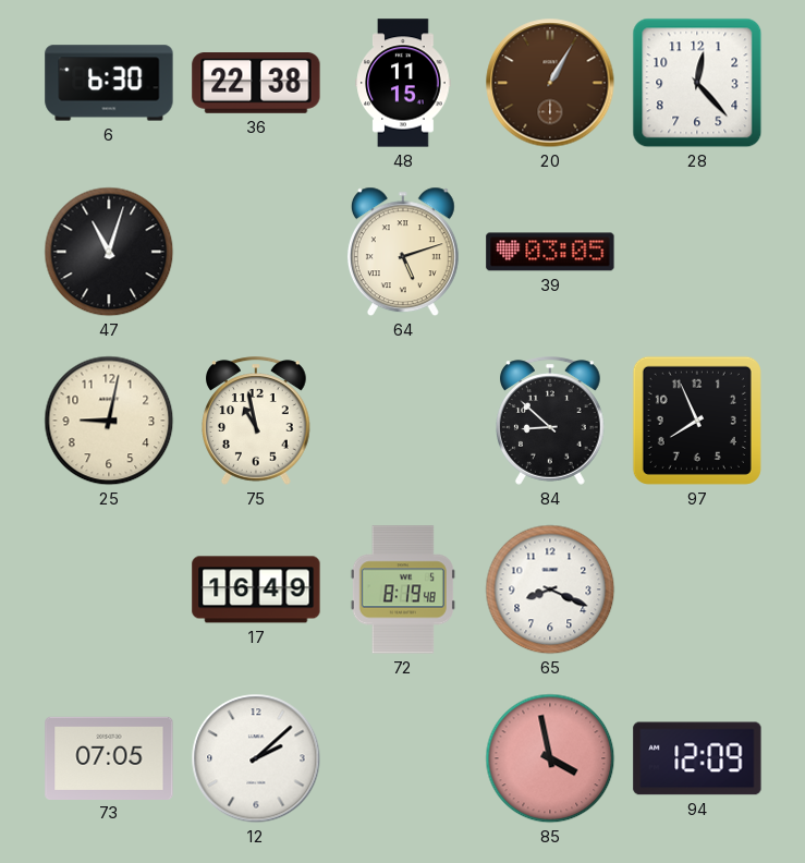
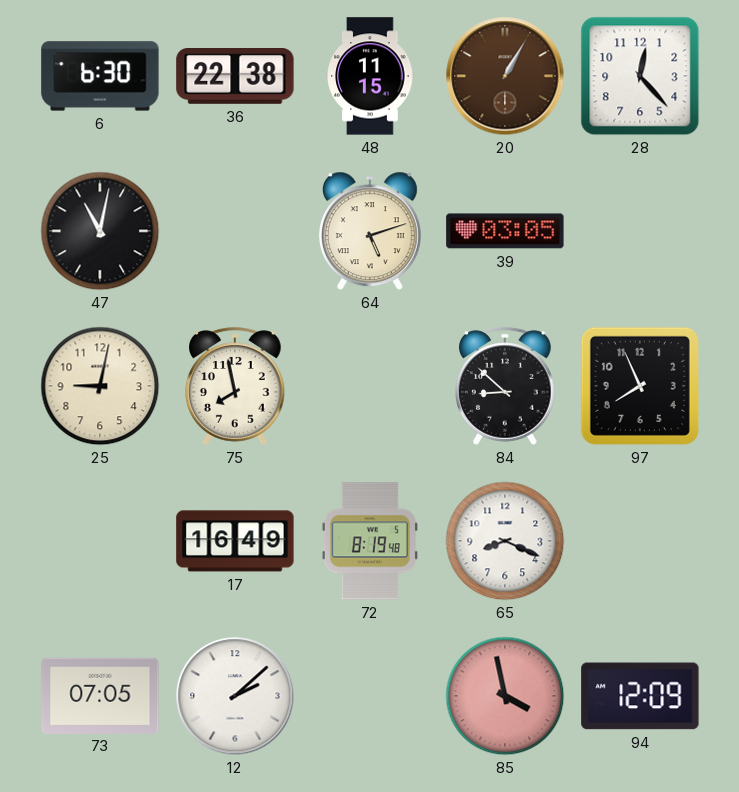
47: 11:03 -> 11:02
75: 10:58 -> 7:58
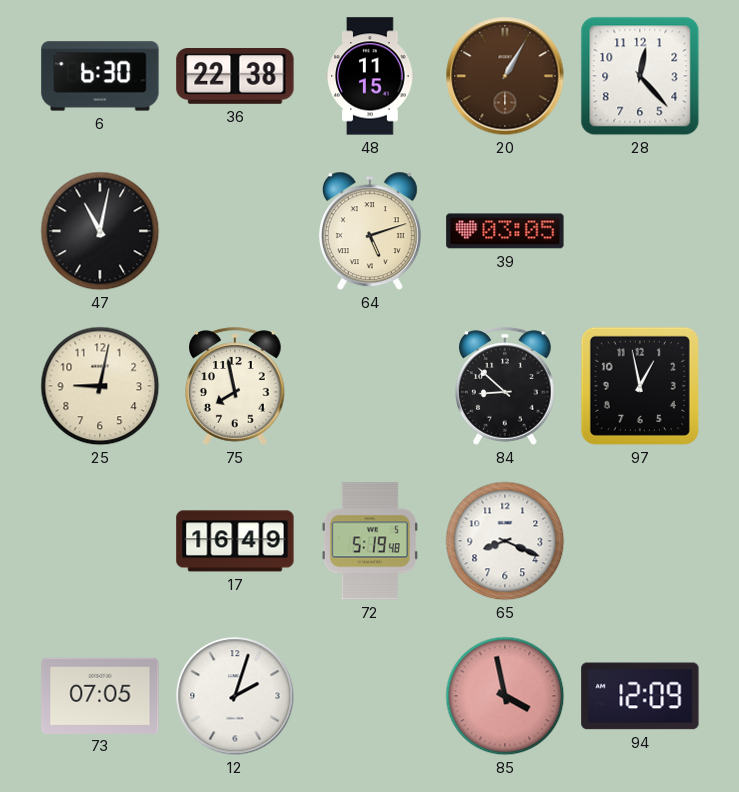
97: 7:56 -> 12:58
72: 8:19 -> 5:19
12: 2:08 -> 2:03
